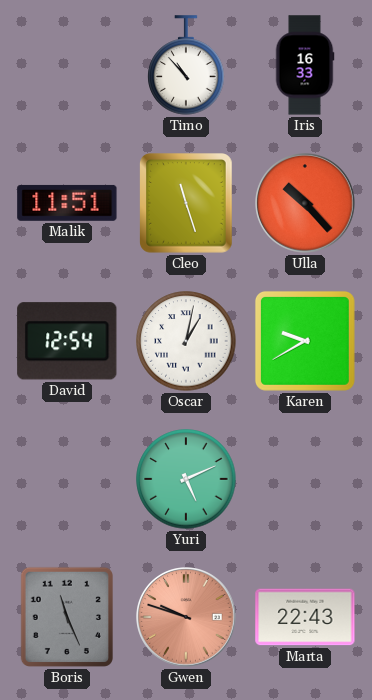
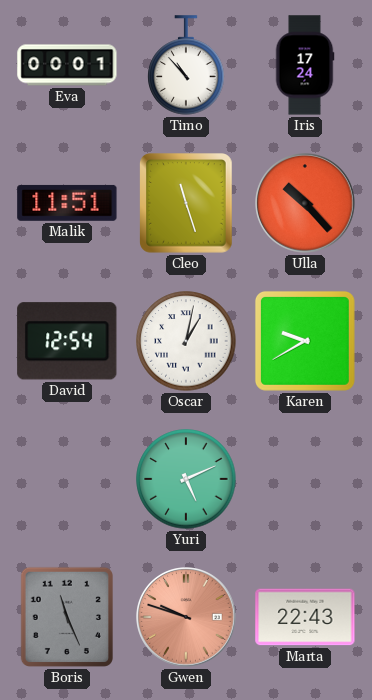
Eva: none -> 00:01
Iris: 16:33 -> 17:24
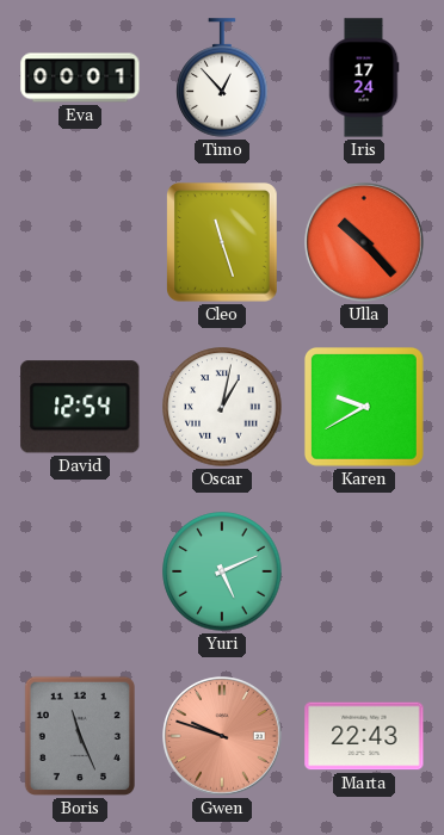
Timo: 10:53 -> 12:53
Malik: 11:51 -> none
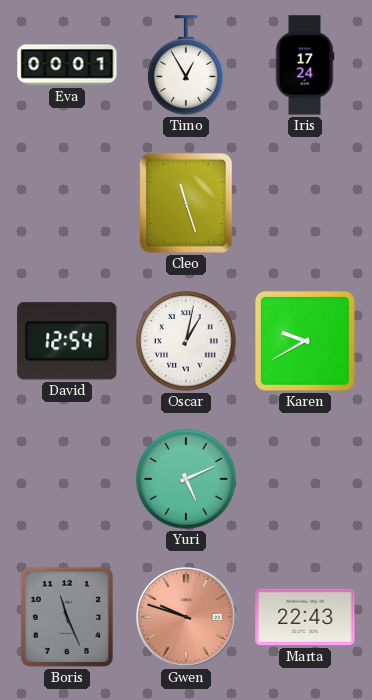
Timo: 12:53 -> 12:55
Ulla: 10:23 -> none
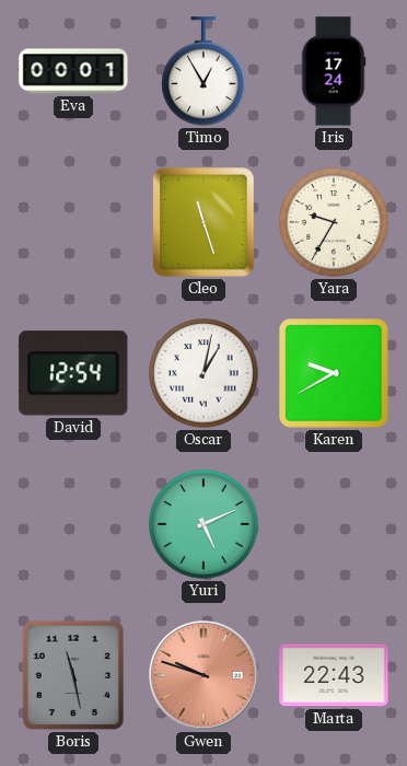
Yara: none -> 9:35
Boris: 11:26 -> 11:28
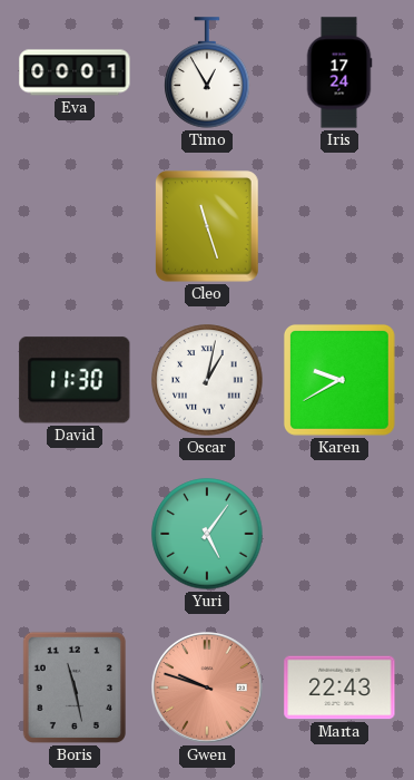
Yara: 9:35 -> none
David: 12:54 -> 11:30
Yuri: 5:11 -> 5:06
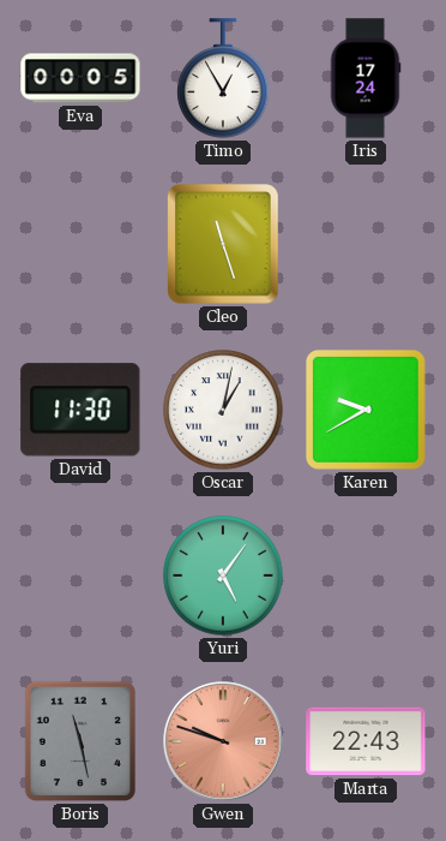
Eva: 00:01 -> 00:05
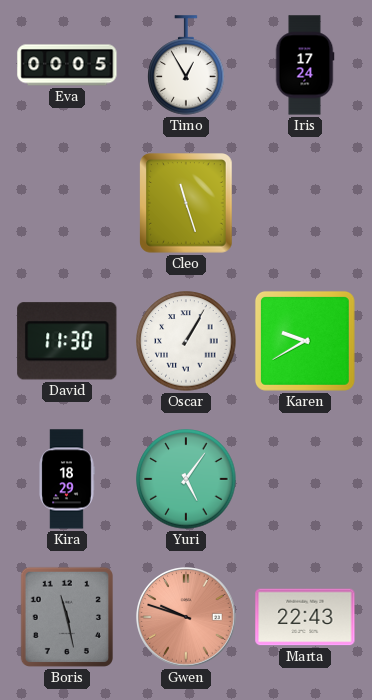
Oscar: 1:02 -> 1:05
Kira: none -> 18:29
